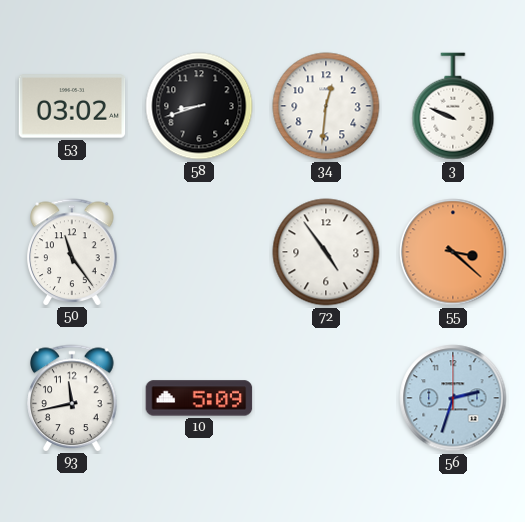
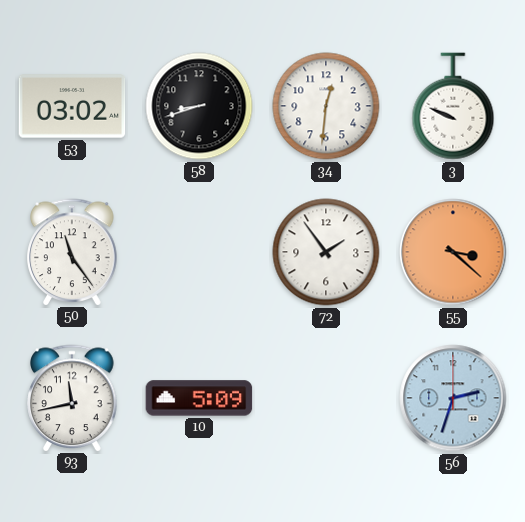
72: 4:54 -> 1:54
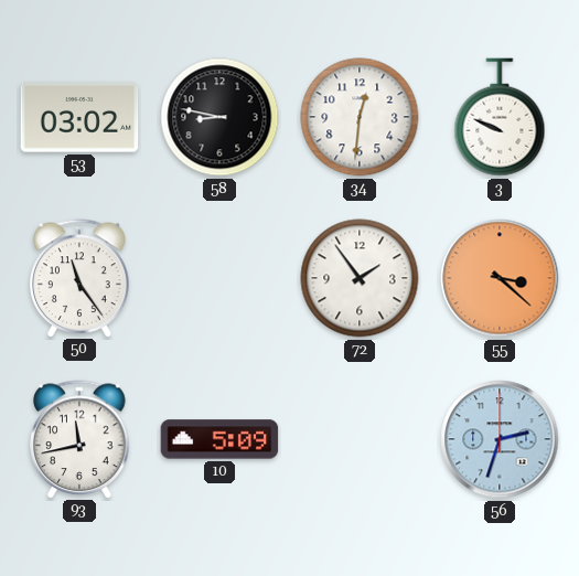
58: 8:42 -> 8:47
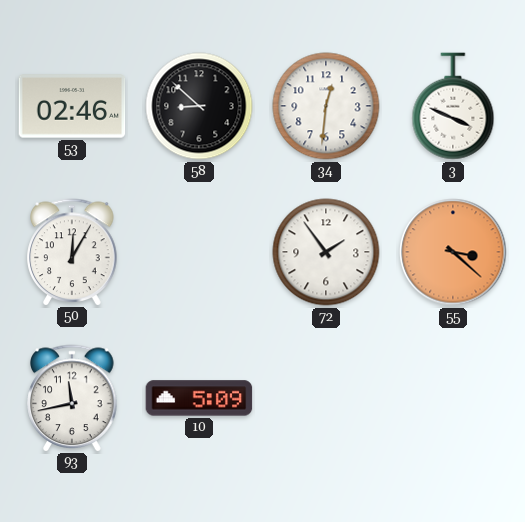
53: 03:02 -> 02:46
58: 8:47 -> 8:52
3: 9:49 -> 3:49
50: 11:24 -> 12:05
56: 2:33 -> none
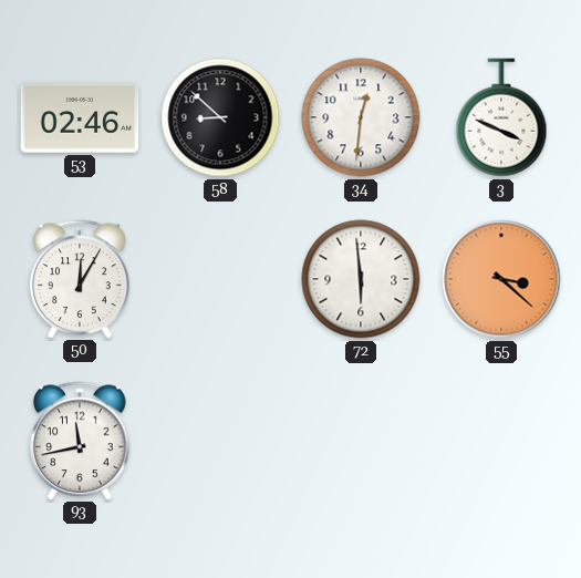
72: 1:54 -> 5:59
10: 5:09 -> none
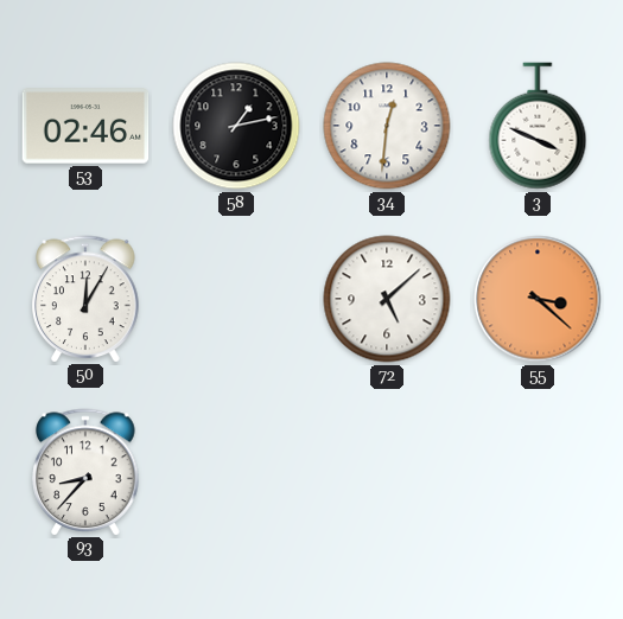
58: 8:52 -> 1:13
72: 5:59 -> 5:08
93: 11:43 -> 8:37
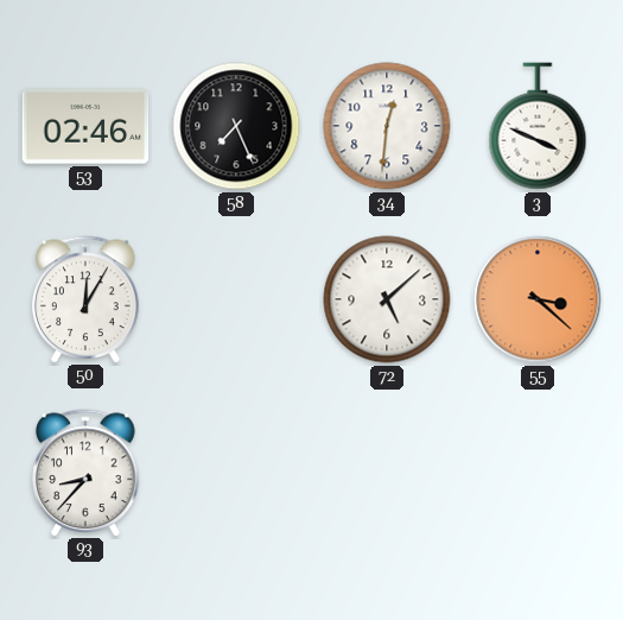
58: 1:13 -> 7:26
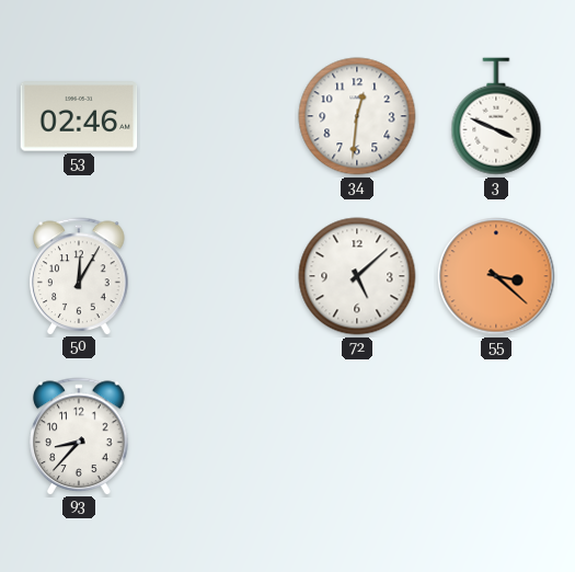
58: 7:26 -> none
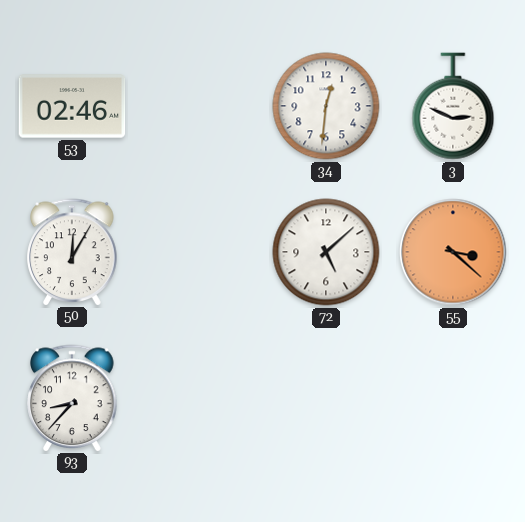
3: 3:49 -> 2:49
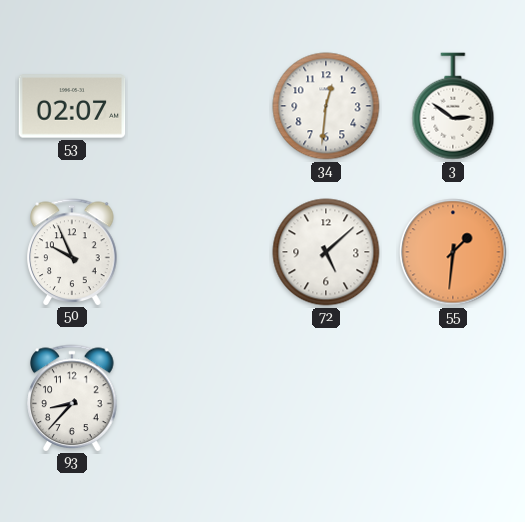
53: 02:46 -> 02:07
3: 2:49 -> 2:51
50: 12:05 -> 9:56
55: 3:22 -> 1:31
